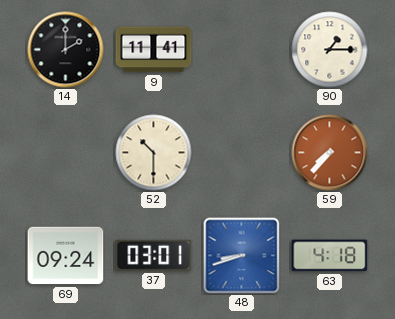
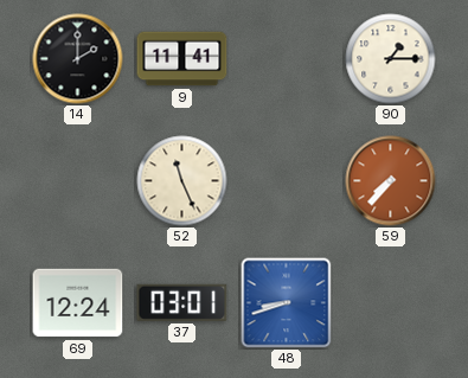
52: 10:30 -> 11:26
69: 09:24 -> 12:24
63: 4:18 -> none
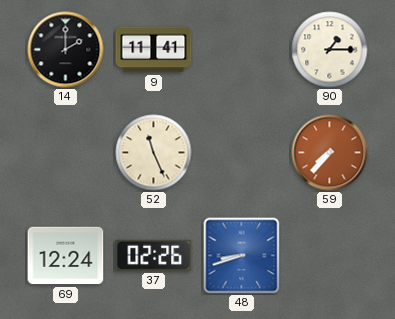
37: 03:01 -> 02:26
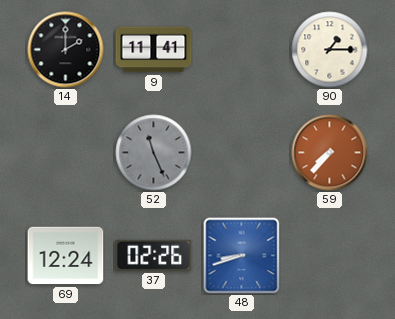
52 dial: cream -> grey
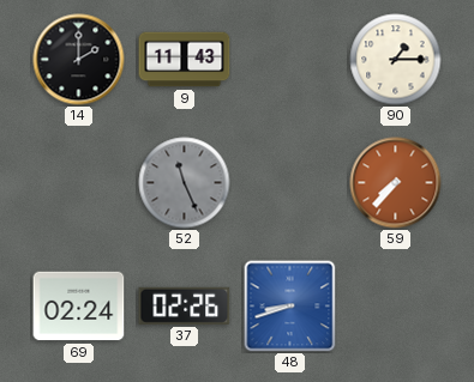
9: 11:41 -> 11:43
69: 12:24 -> 02:24
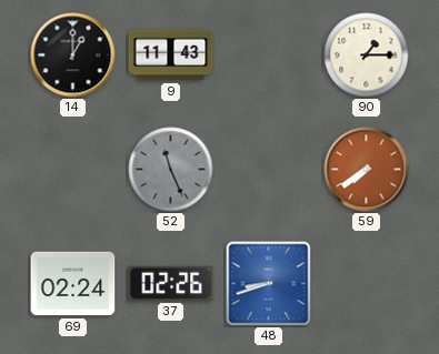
14: 2:00 -> 1:00
59: 7:37 -> 7:39
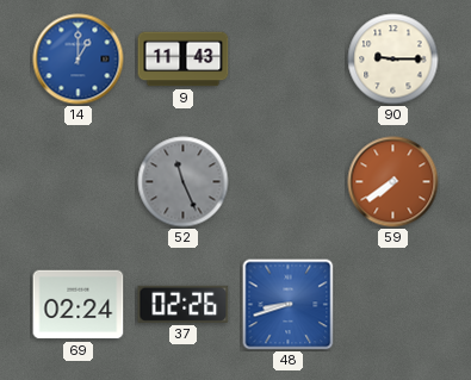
14 dial: black -> blue
90: 1:15 -> 9:15
